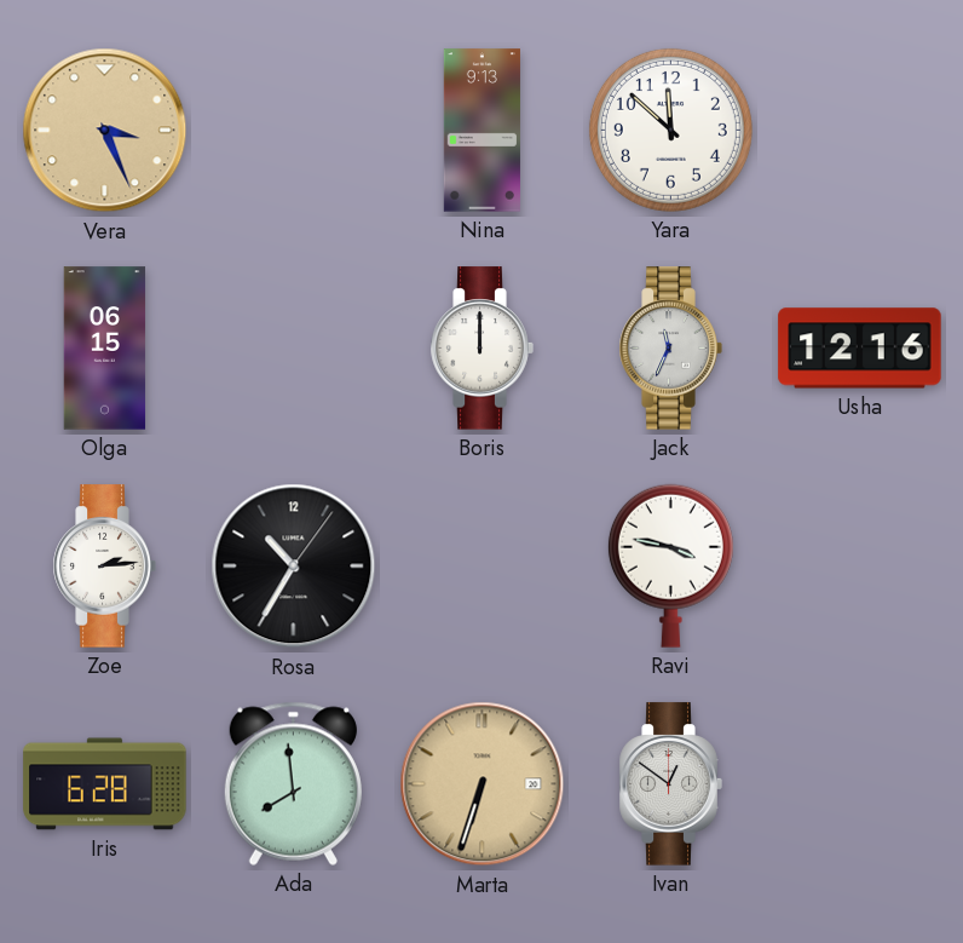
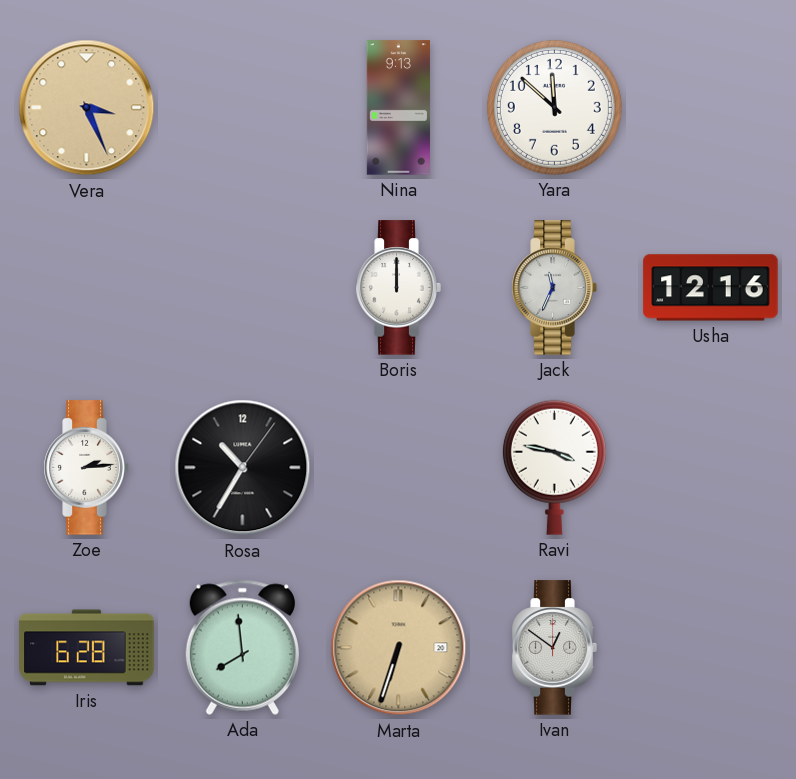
Olga: 06:15 -> none
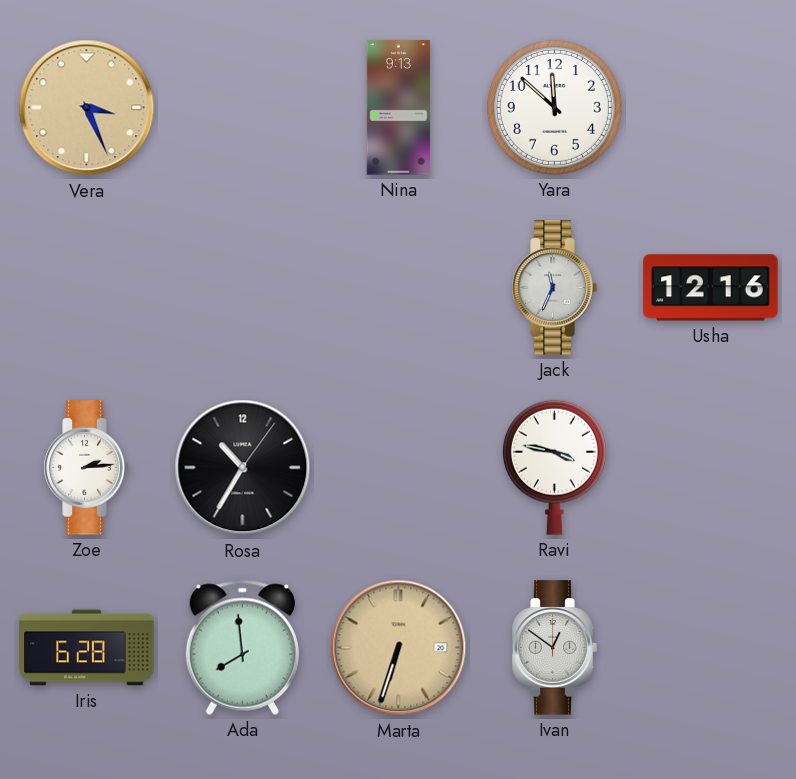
Boris: 12:00 -> none
